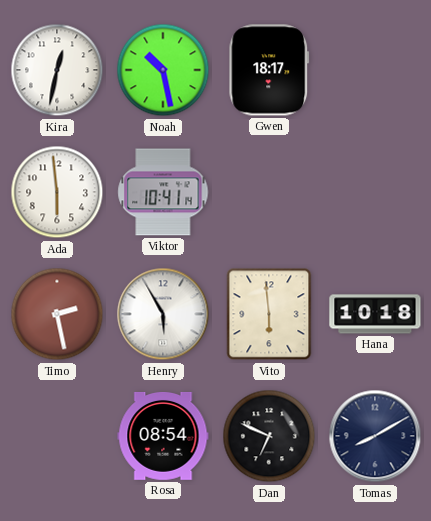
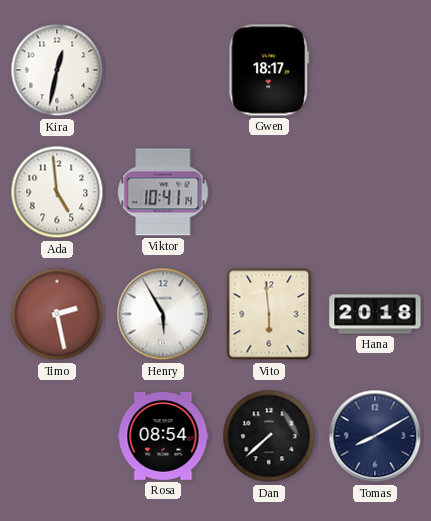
Noah: 10:28 -> none
Ada: 5:59 -> 4:59
Hana: 10:18 -> 20:18
Dan: 6:49 -> 7:38
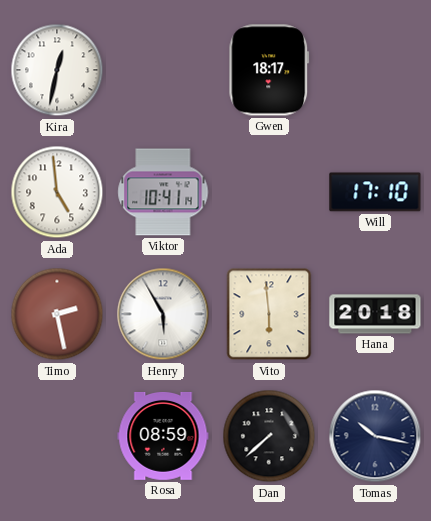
Will: none -> 17:10
Rosa: 08:54 -> 08:59
Tomas: 8:10 -> 10:17
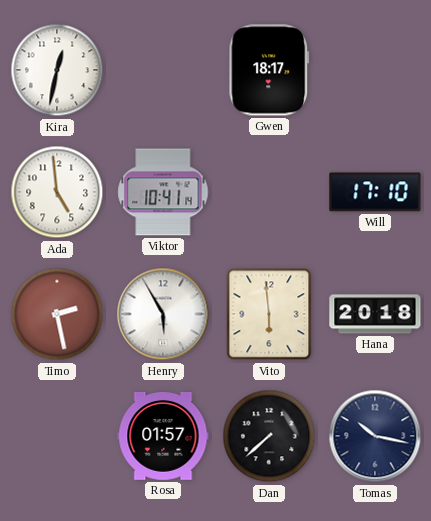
Rosa: 08:59 -> 01:57
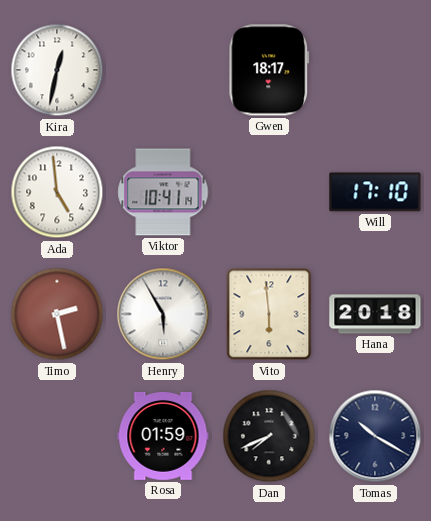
Rosa: 01:57 -> 01:59
Dan: 7:38 -> 7:41
Tomas: 10:17 -> 10:20
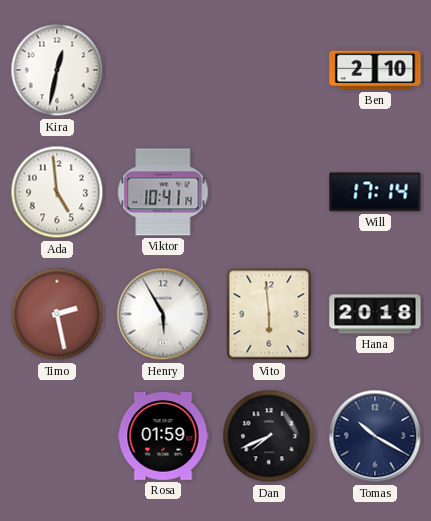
Gwen: 18:17 -> none
Ben: none -> 2:10
Will: 17:10 -> 17:14
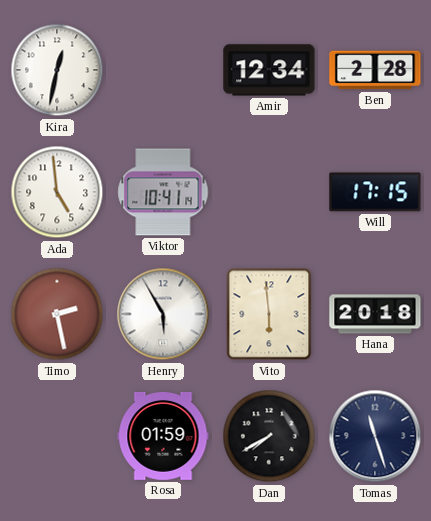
Amir: none -> 12:34
Ben: 2:10 -> 2:28
Will: 17:14 -> 17:15
Dan: 7:41 -> 7:40
Tomas: 10:20 -> 11:27
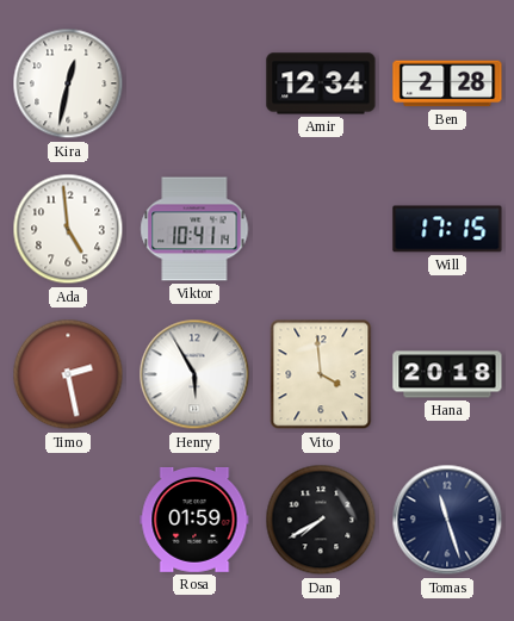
Vito: 5:59 -> 3:59
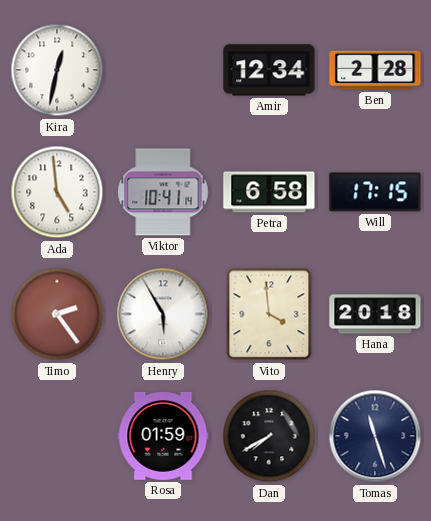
Petra: none -> 6:58
Timo: 2:28 -> 2:24
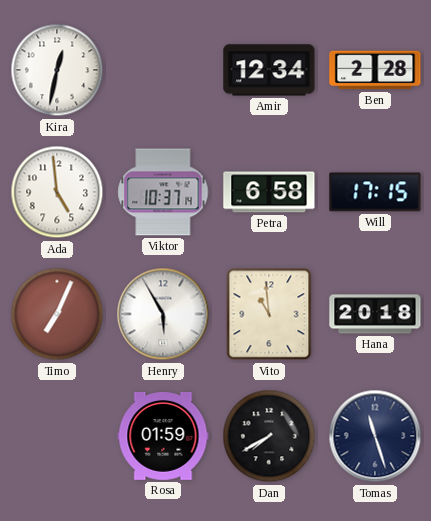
Viktor: 10:41 -> 10:37
Timo: 2:24 -> 7:04
Vito: 3:59 -> 10:59
